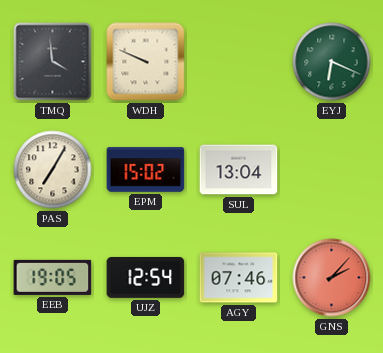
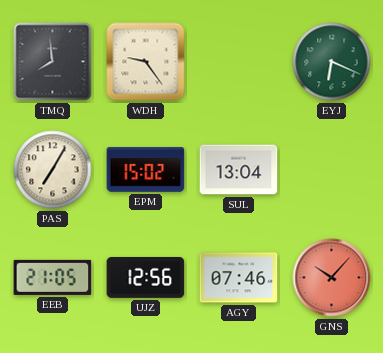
TMQ: 3:59 -> 7:59
WDH: 9:49 -> 9:24
EEB: 19:05 -> 21:05
UJZ: 12:54 -> 12:56
GNS: 2:07 -> 10:07
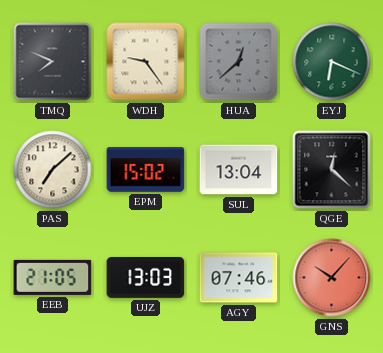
TMQ: 7:59 -> 7:49
HUA: none -> 12:38
PAS: 7:05 -> 7:08
QGE: none -> 12:22
UJZ: 12:56 -> 13:03
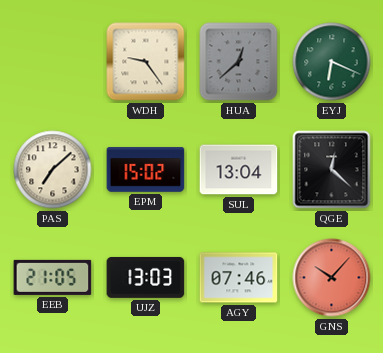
TMQ: 7:49 -> none
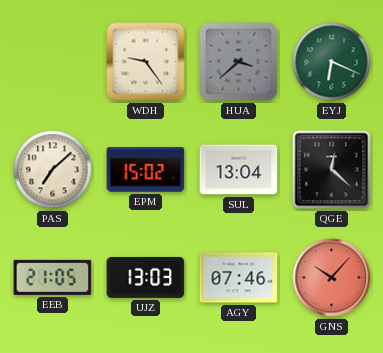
HUA: 12:38 -> 3:38
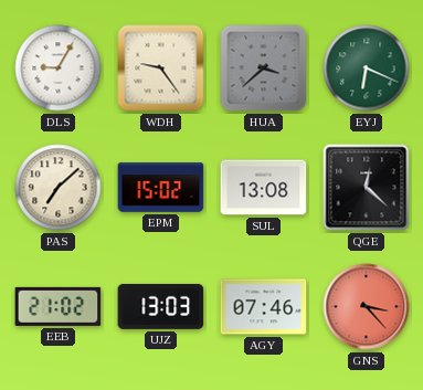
DLS: none -> 9:05
SUL: 13:04 -> 13:08
EEB: 21:05 -> 21:02
GNS: 10:07 -> 3:23
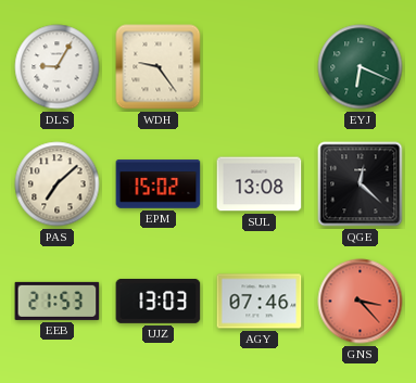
HUA: 3:38 -> none
EEB: 21:02 -> 21:53
